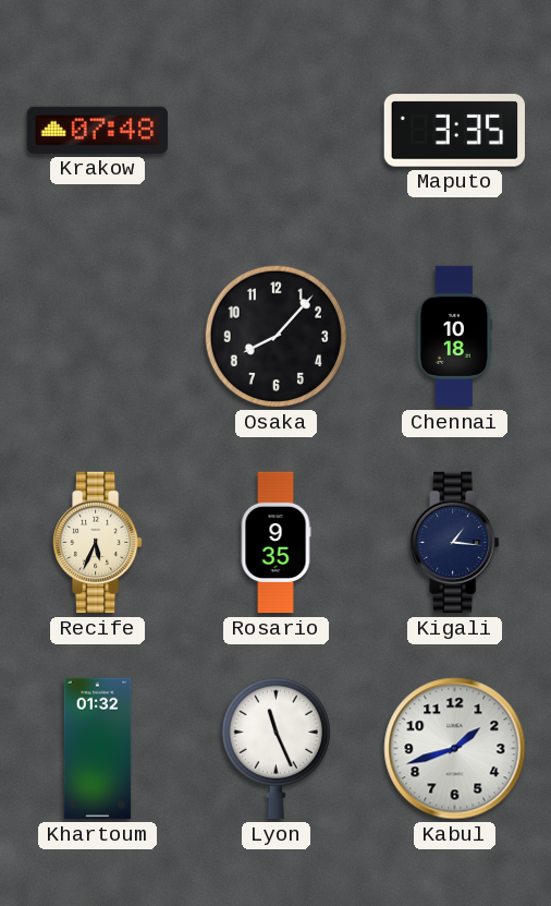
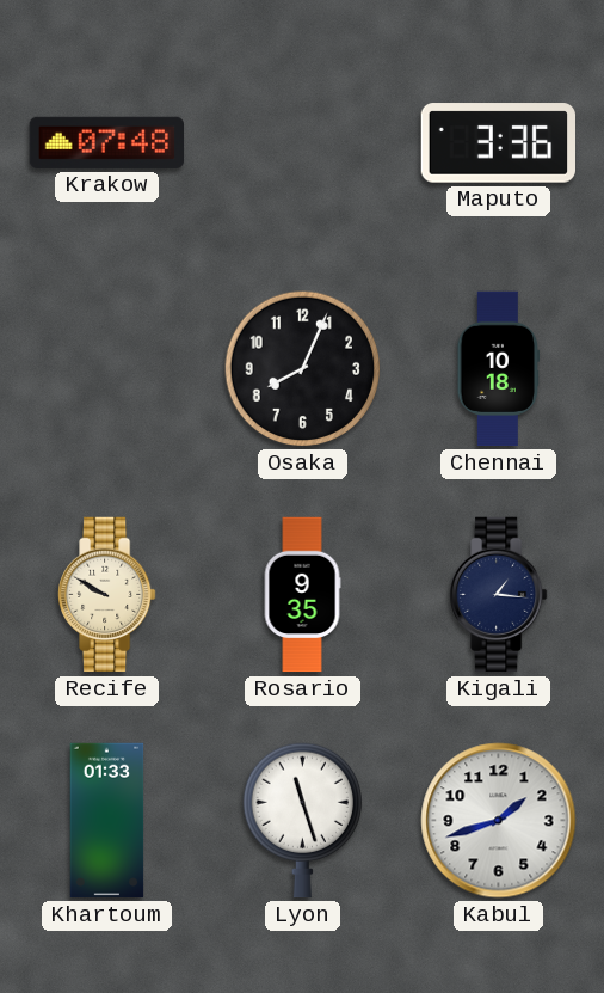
Maputo: 3:35 -> 3:36
Osaka: 8:07 -> 8:04
Recife: 5:34 -> 9:50
Khartoum: 01:32 -> 01:33
Lyon: 11:26 -> 11:27
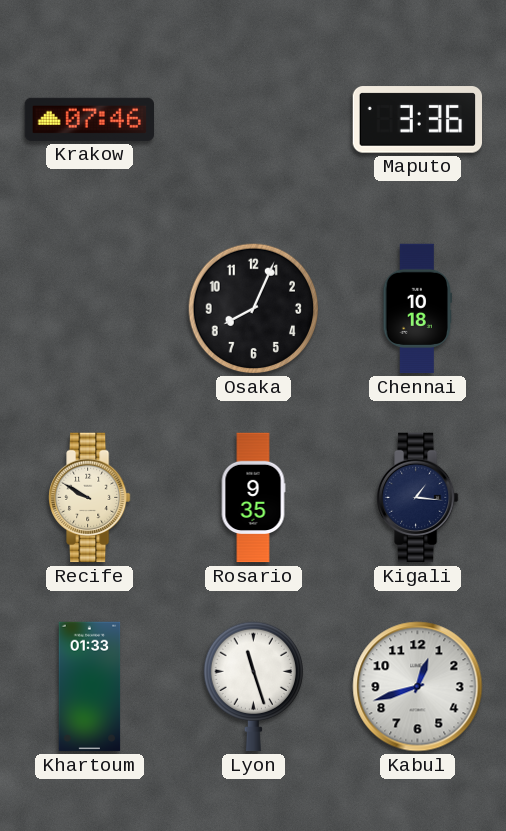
Krakow: 07:48 -> 07:46
Kabul: 1:42 -> 12:42
